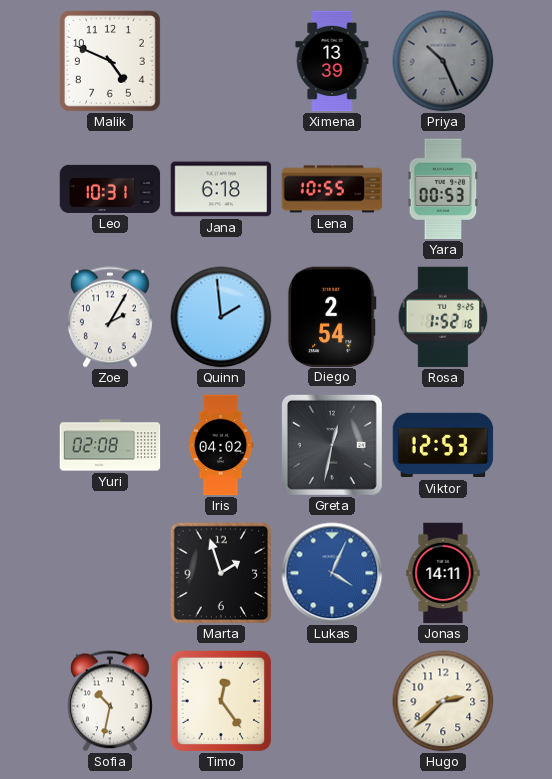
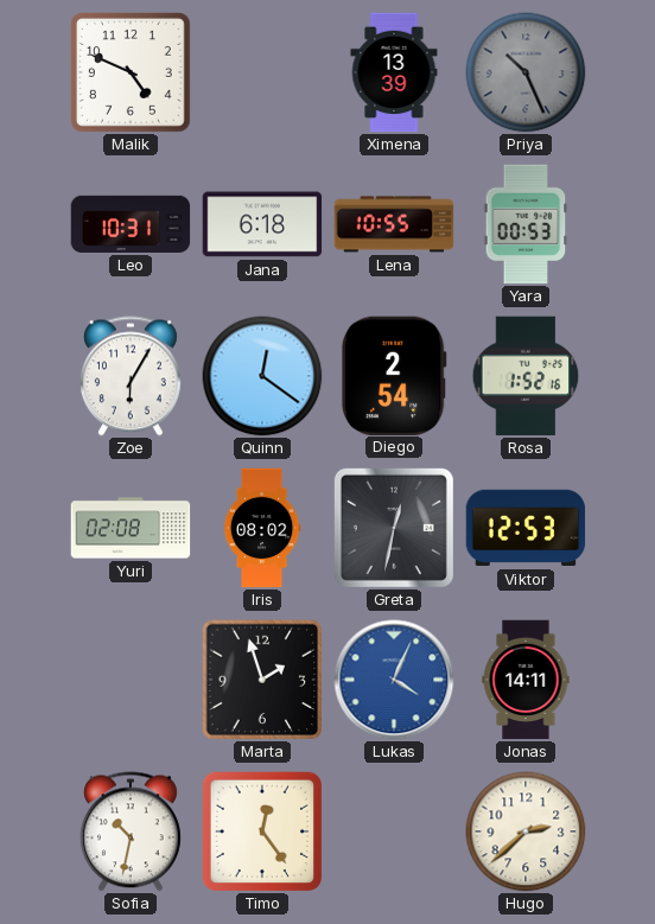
Zoe: 2:05 -> 6:05
Quinn: 1:59 -> 12:21
Iris: 04:02 -> 08:02
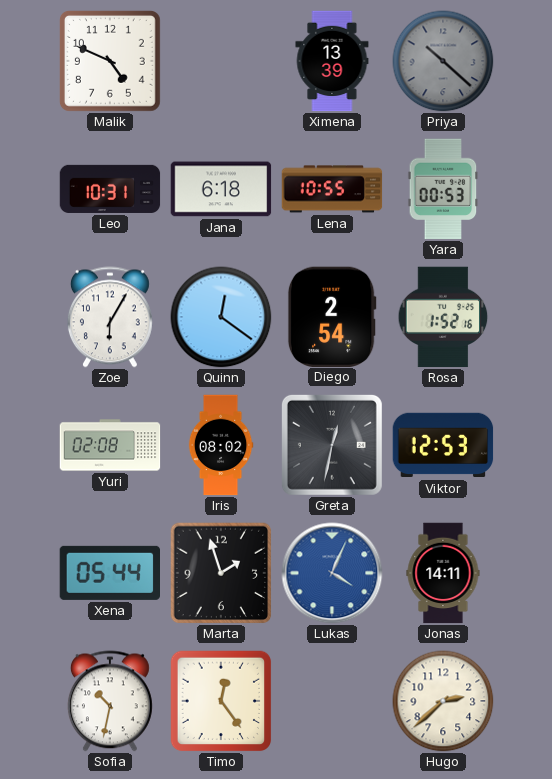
Priya: 10:26 -> 10:22
Xena: none -> 05:44
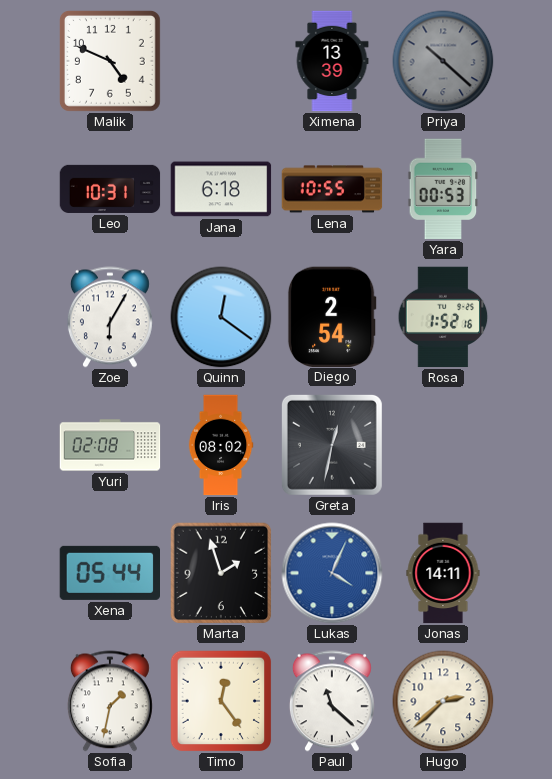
Viktor: 12:53 -> none
Sofia: 10:32 -> 1:32
Paul: none -> 11:22
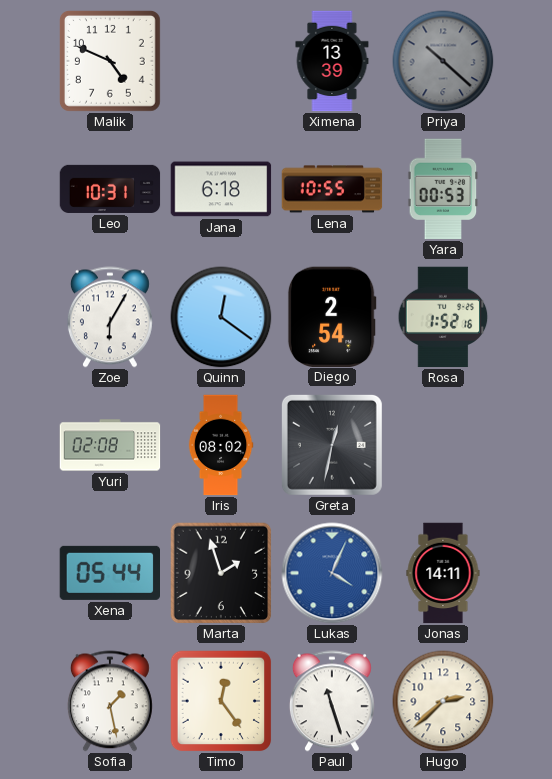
Sofia: 1:32 -> 1:28
Paul: 11:22 -> 11:27
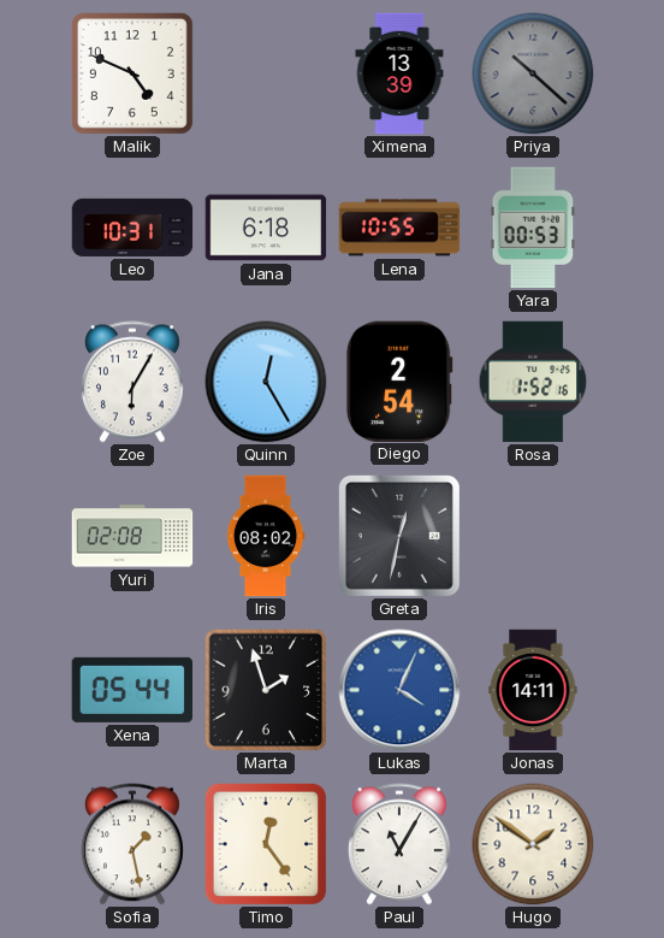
Quinn: 12:21 -> 12:25
Paul: 11:27 -> 11:05
Hugo: 2:38 -> 1:51
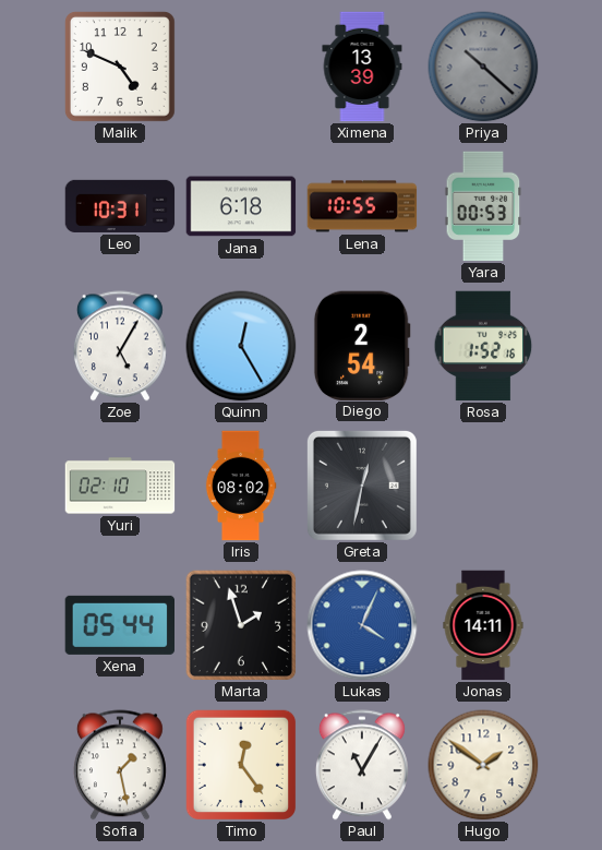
Zoe: 6:05 -> 5:05
Yuri: 02:08 -> 02:10
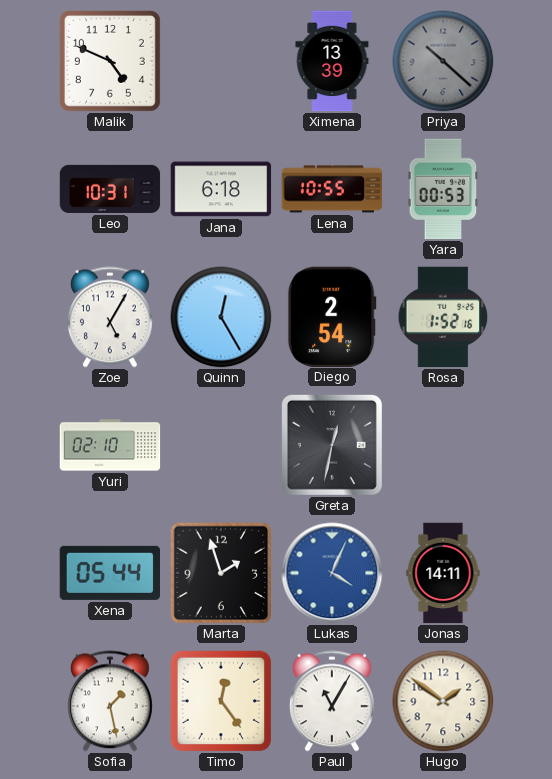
Iris: 08:02 -> none
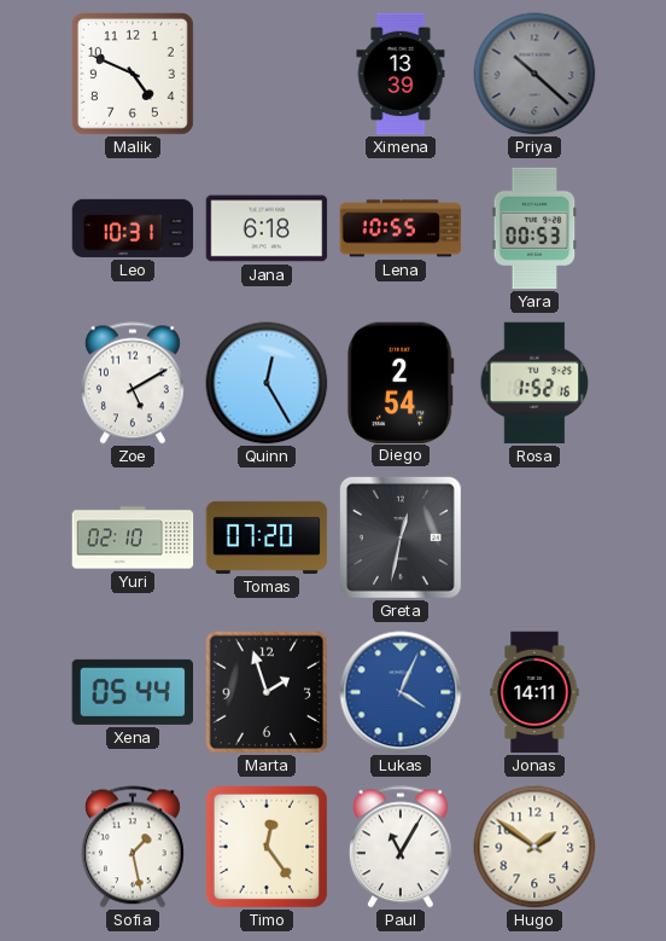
Zoe: 5:05 -> 5:10
Tomas: none -> 07:20
